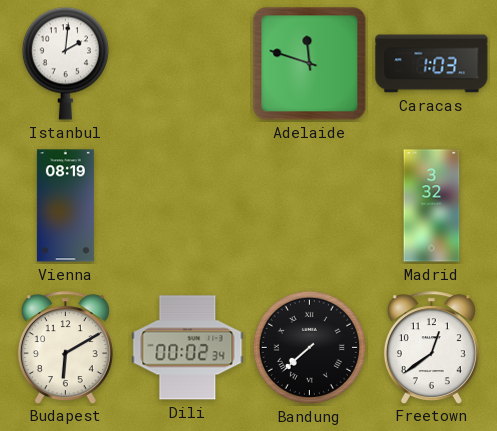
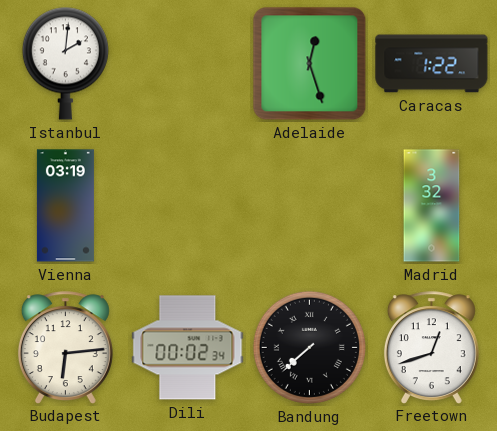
Adelaide: 11:48 -> 12:27
Caracas: 1:03 -> 1:22
Vienna: 08:19 -> 03:19
Budapest: 6:10 -> 6:14
Freetown: 12:39 -> 12:42
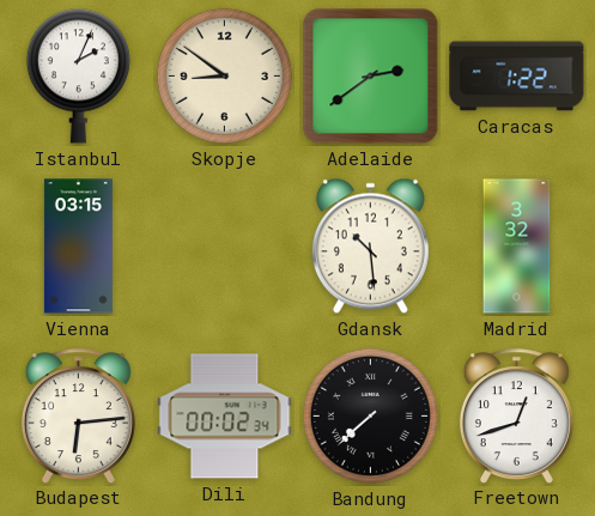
Istanbul: 2:01 -> 2:04
Skopje: none -> 8:51
Adelaide: 12:27 -> 2:39
Vienna: 03:19 -> 03:15
Gdansk: none -> 10:29
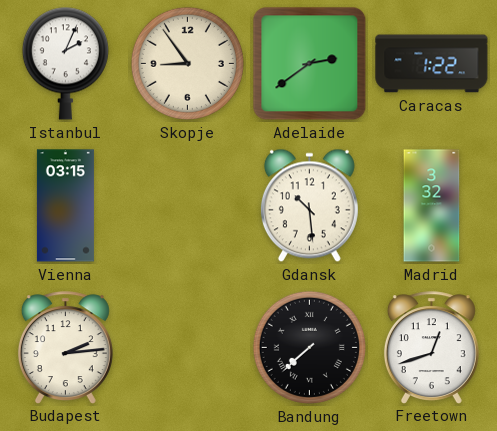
Skopje: 8:51 -> 8:54
Budapest: 6:14 -> 2:14
Dili: 00:02 -> none
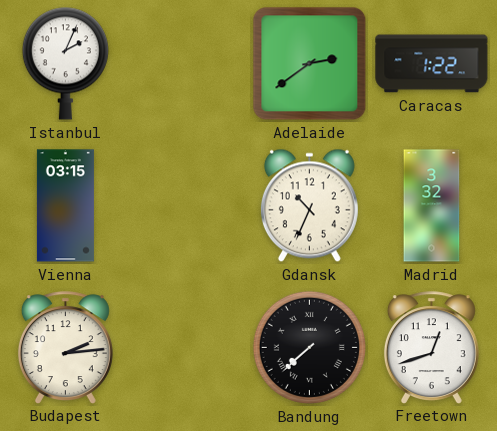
Skopje: 8:54 -> none
Gdansk: 10:29 -> 10:34
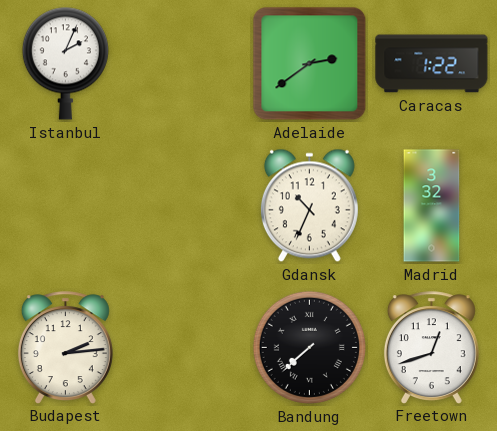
Vienna: 03:15 -> none
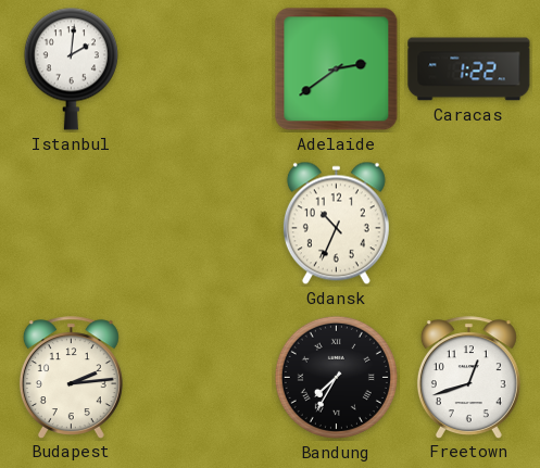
Istanbul: 2:04 -> 2:01
Madrid: 3:32 -> none
Bandung: 7:38 -> 7:35
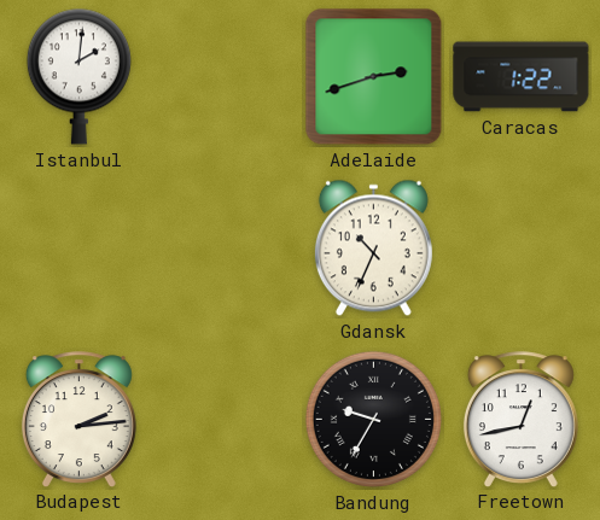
Adelaide: 2:39 -> 2:42
Bandung: 7:35 -> 9:35
Freetown: 12:42 -> 12:43
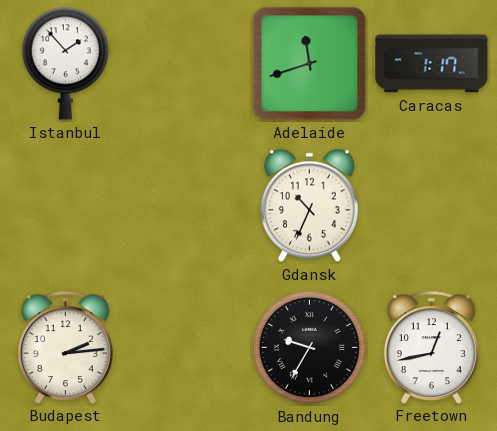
Istanbul: 2:01 -> 1:53
Adelaide: 2:42 -> 11:42
Caracas: 1:22 -> 1:17
